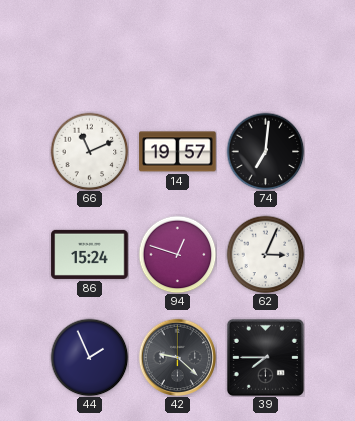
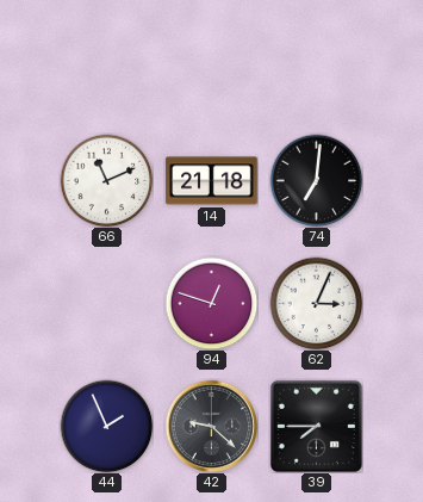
14: 19:57 -> 21:18
86: 15:24 -> none
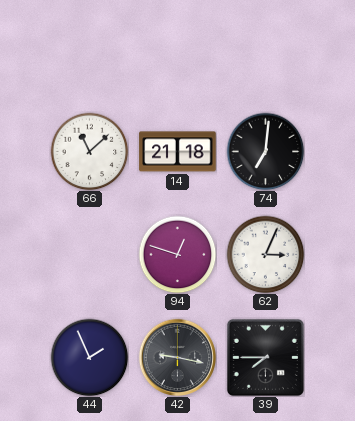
66: 11:11 -> 11:08
42: 9:22 -> 9:17
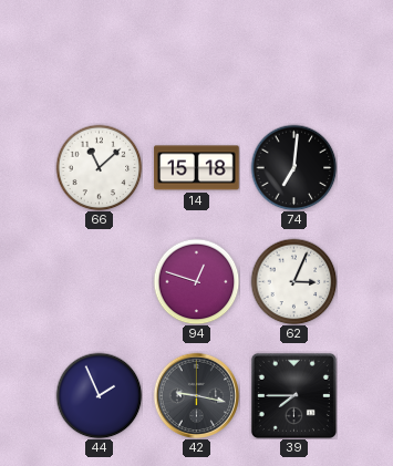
14: 21:18 -> 15:18
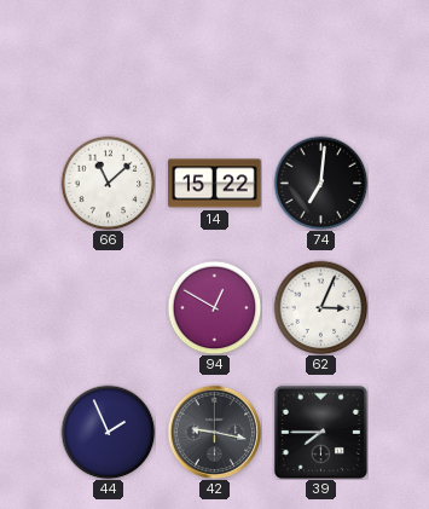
14: 15:18 -> 15:22
94: 12:48 -> 12:50
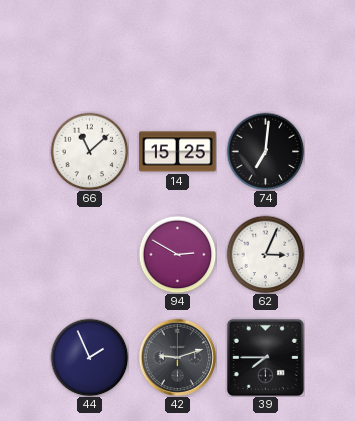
14: 15:22 -> 15:25
94: 12:50 -> 2:50
42: 9:17 -> 9:12
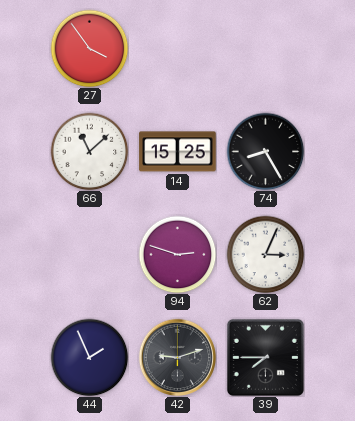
27: none -> 3:54
74: 7:01 -> 8:25
94: 2:50 -> 2:48
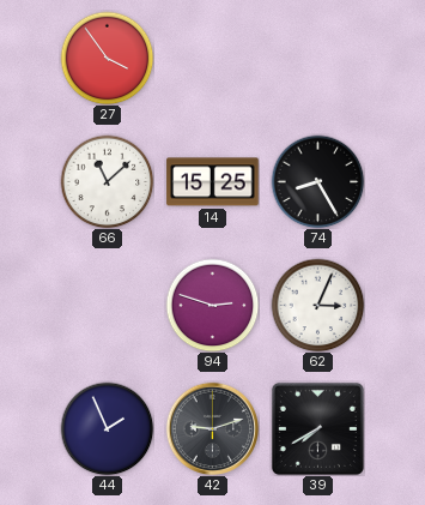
39: 7:45 -> 7:40
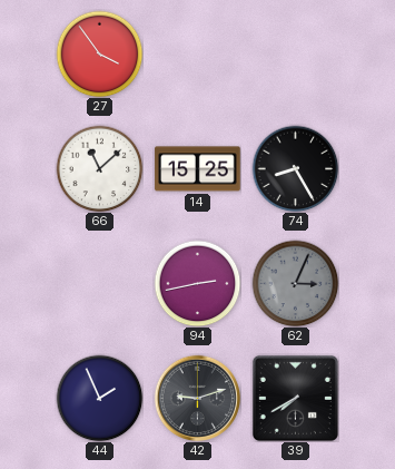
94: 2:48 -> 2:43
62 dial: white -> grey
